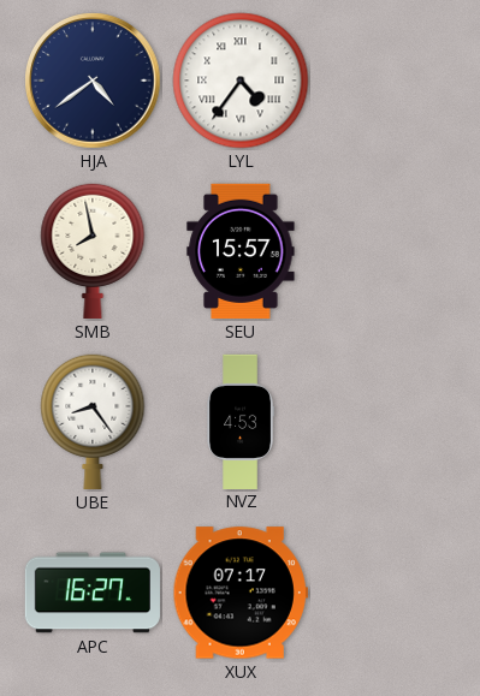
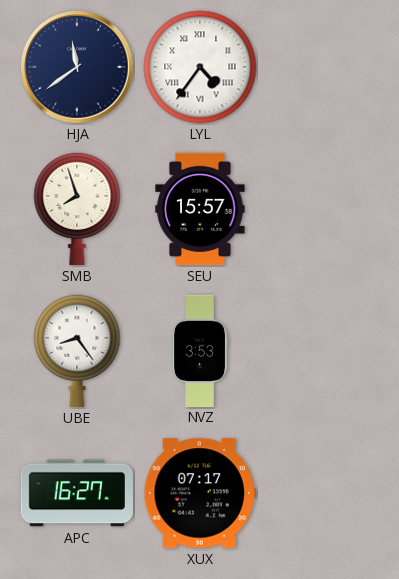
HJA: 4:39 -> 11:39
SMB: 7:58 -> 7:57
NVZ: 4:53 -> 3:53
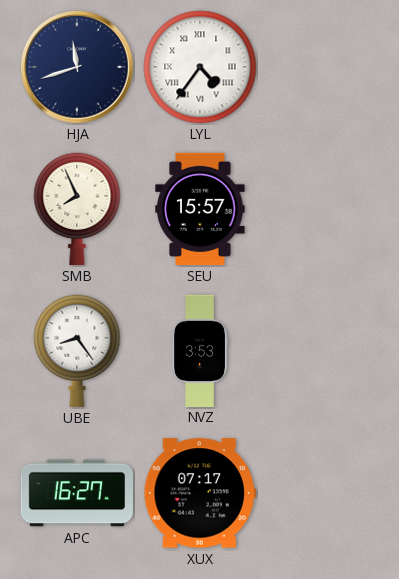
HJA: 11:39 -> 11:42
SMB: 7:57 -> 7:56
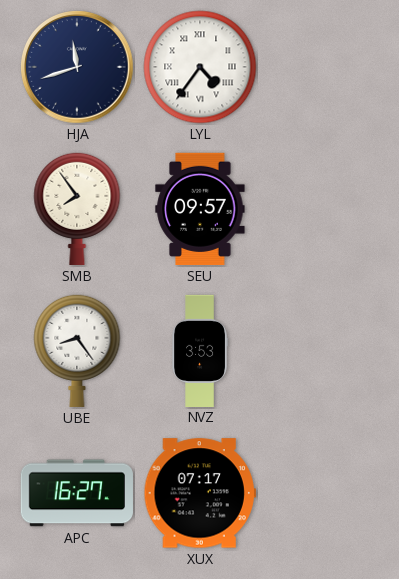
SMB: 7:56 -> 7:54
SEU: 15:57 -> 09:57
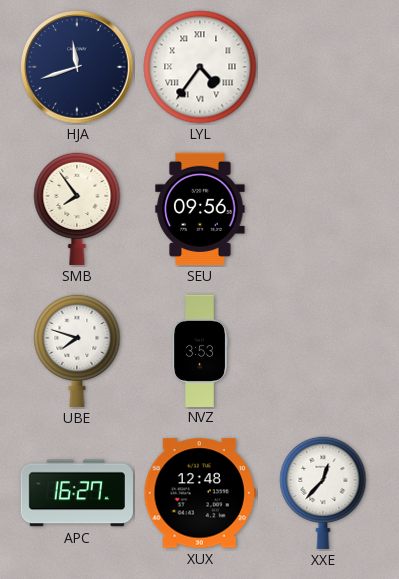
SEU: 09:57 -> 09:56
UBE: 8:24 -> 7:48
XUX: 07:17 -> 12:48
XXE: none -> 12:37
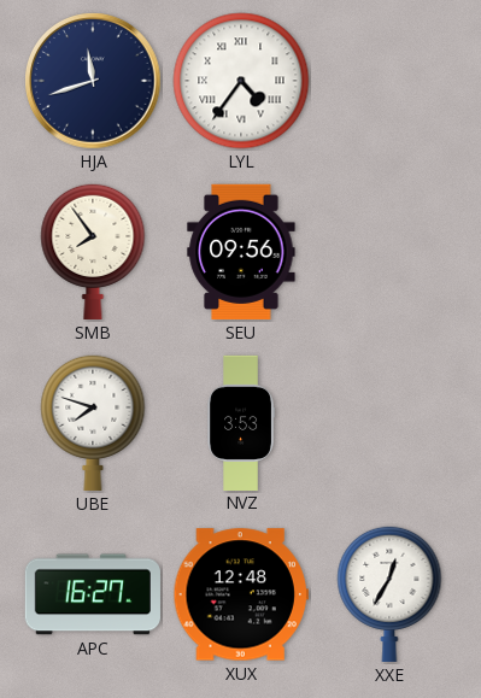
XXE: 12:37 -> 12:35
